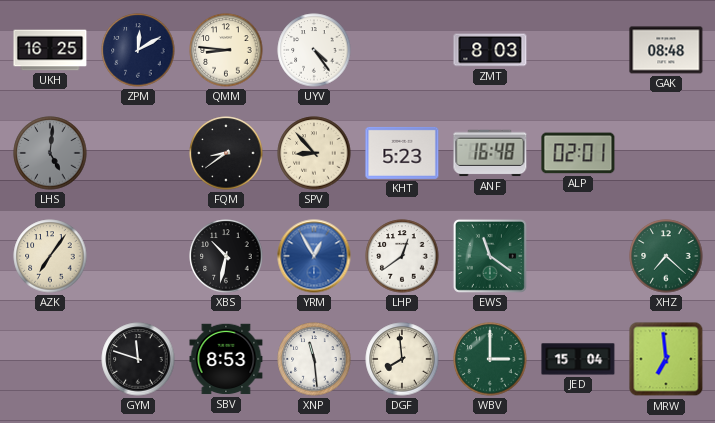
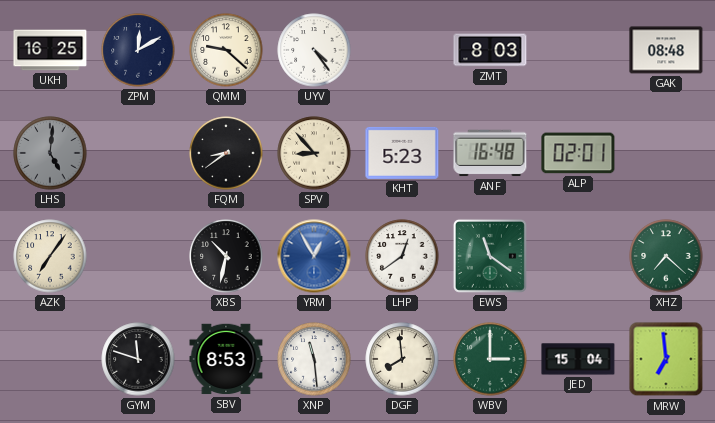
QMM: 8:46 -> 9:22
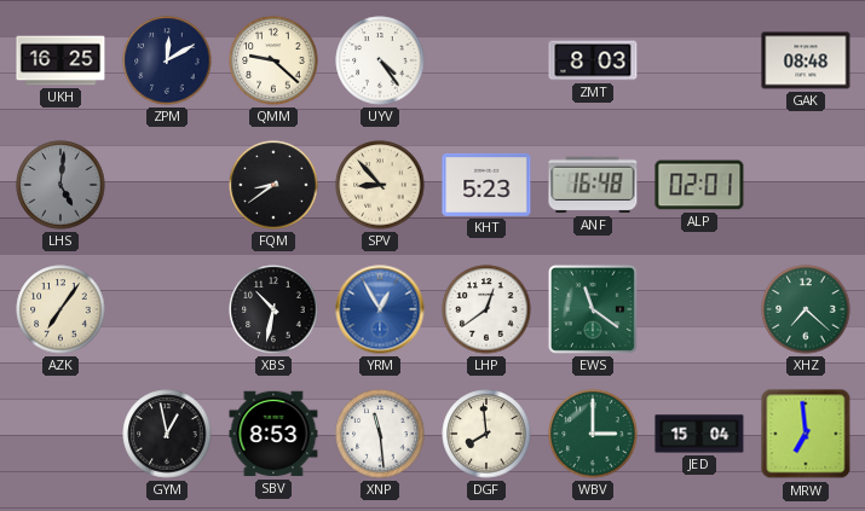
GYM: 11:48 -> 12:58
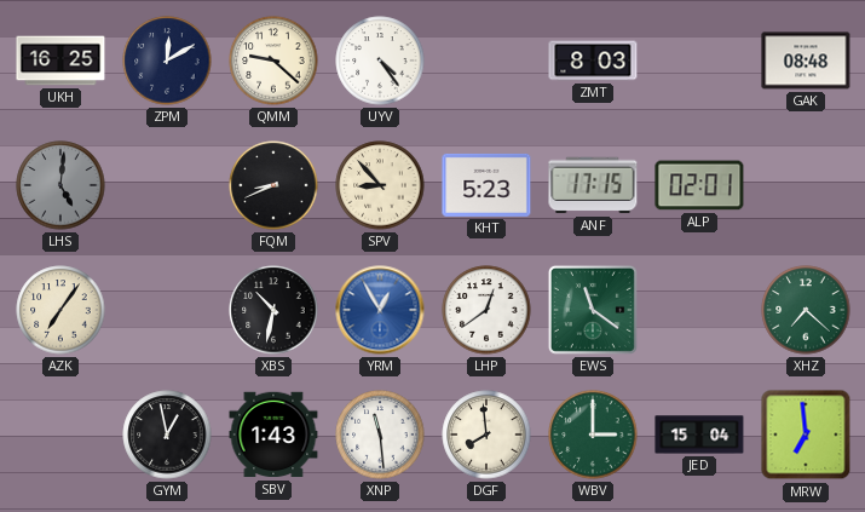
FQM: 8:39 -> 8:41
ANF: 16:48 -> 17:15
SBV: 8:53 -> 1:43
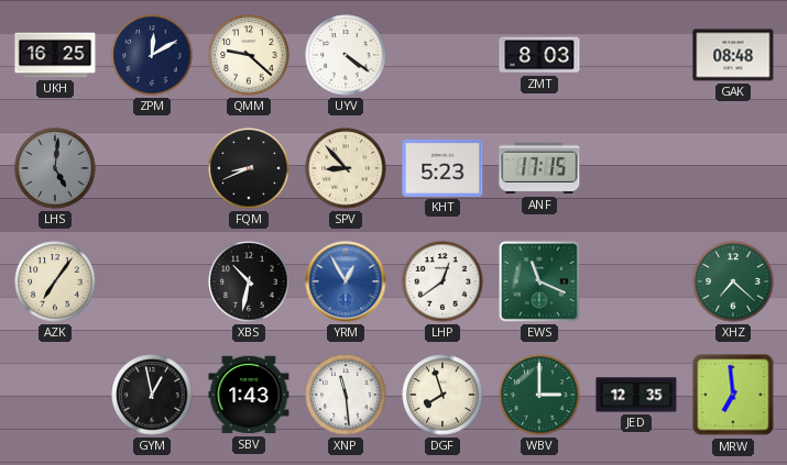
UYV: 4:24 -> 4:21
ALP: 02:01 -> none
EWS: 11:21 -> 11:19
DGF: 7:59 -> 7:57
JED: 15:04 -> 12:35
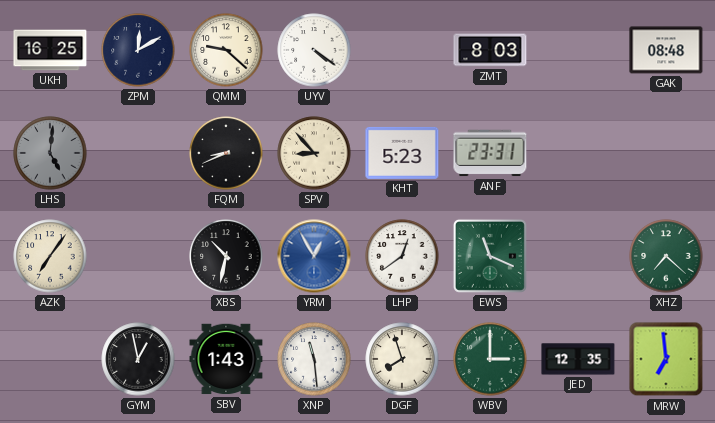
ANF: 17:15 -> 23:31
